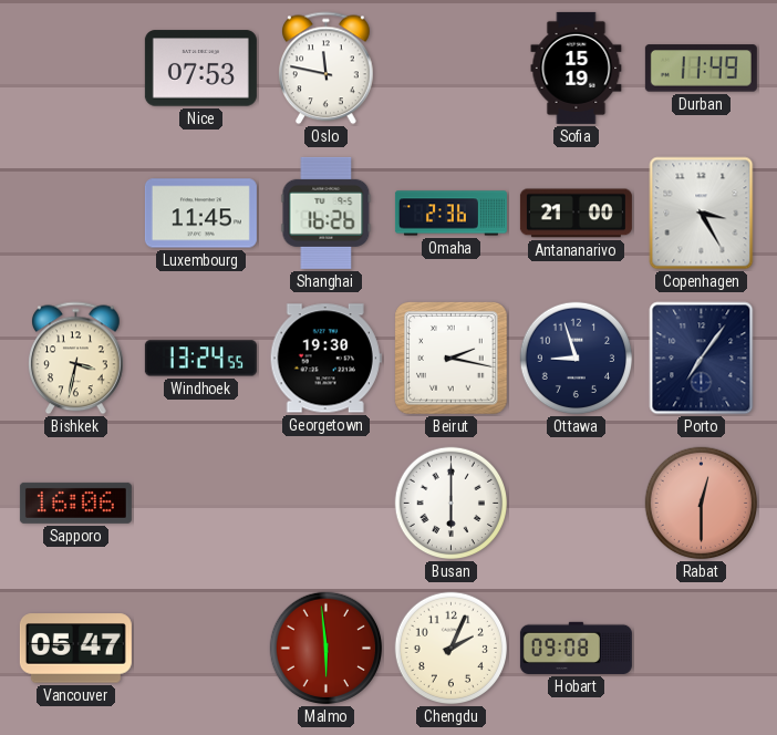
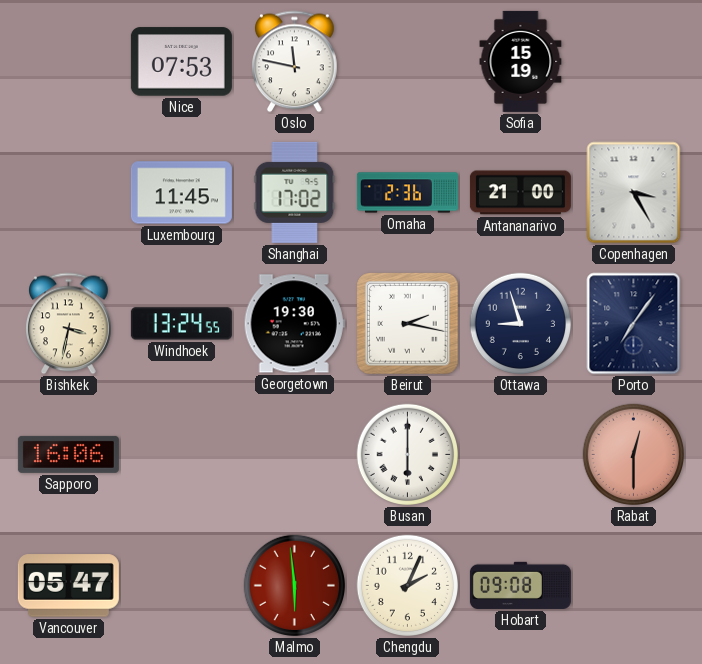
Durban: 11:49 -> none
Shanghai: 16:26 -> 17:02
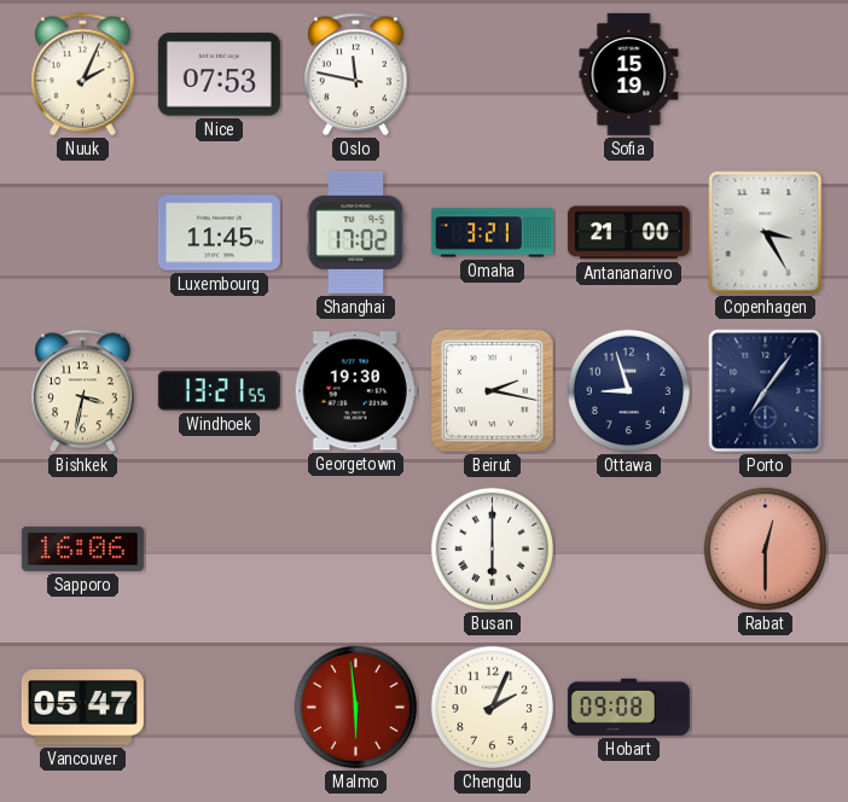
Nuuk: none -> 2:04
Omaha: 2:36 -> 3:21
Windhoek: 13:24 -> 13:21
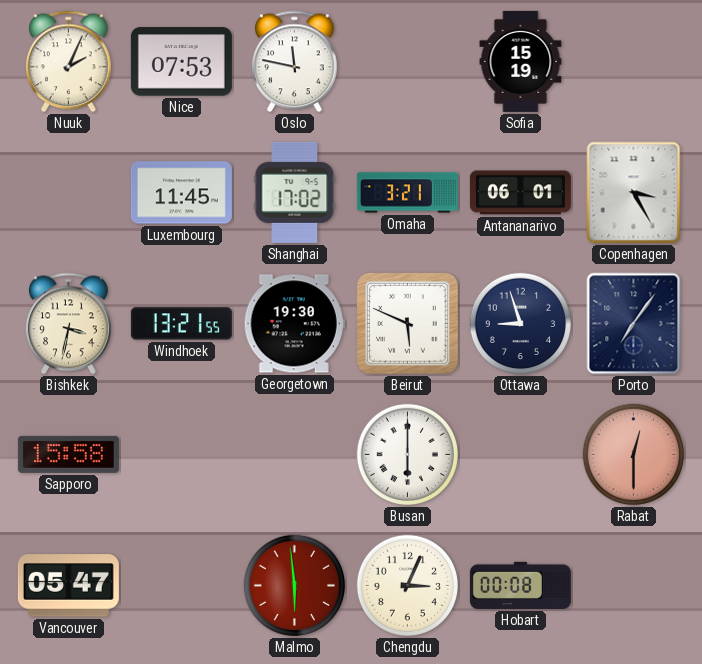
Antananarivo: 21:00 -> 06:01
Beirut: 2:17 -> 5:49
Sapporo: 16:06 -> 15:58
Chengdu: 2:04 -> 3:04
Hobart: 09:08 -> 00:08
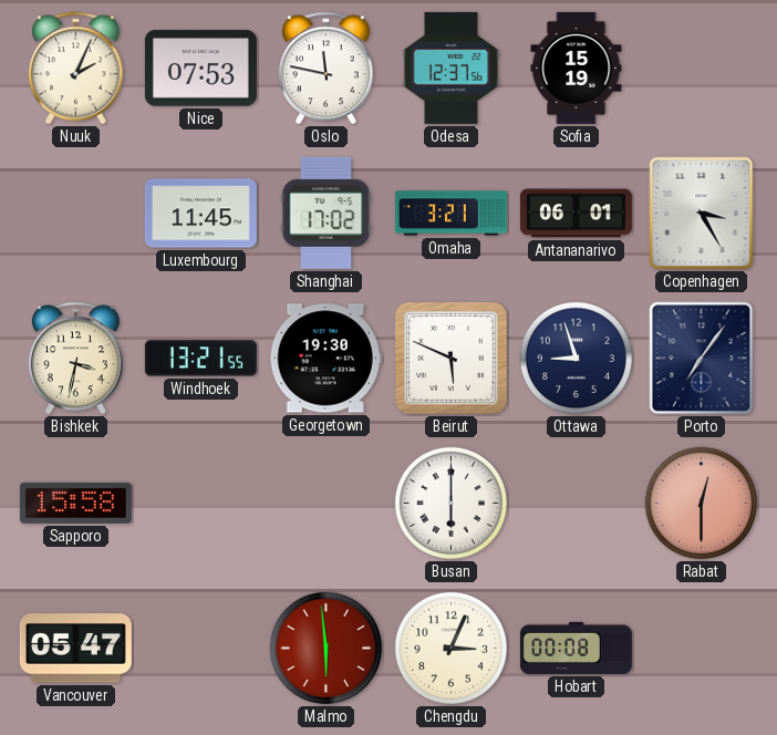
Odesa: none -> 12:37
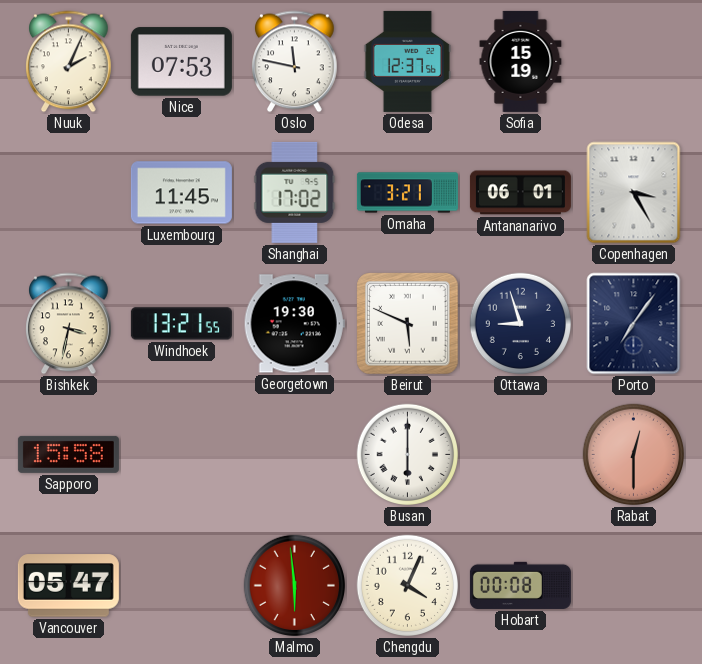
Chengdu: 3:04 -> 4:04
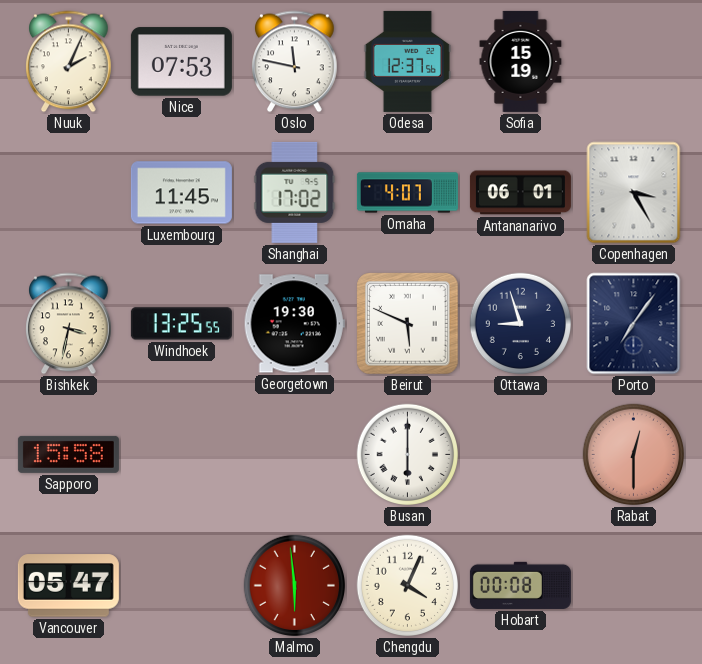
Omaha: 3:21 -> 4:07
Windhoek: 13:21 -> 13:25
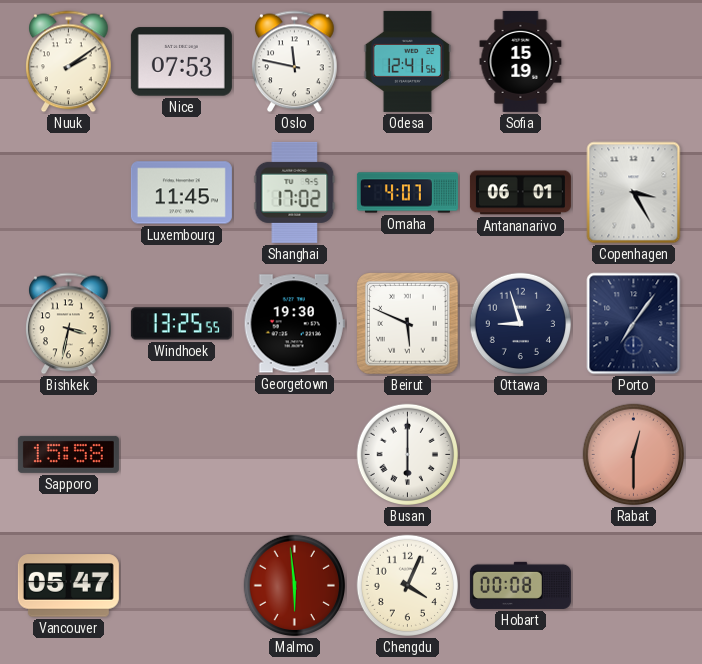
Nuuk: 2:04 -> 2:09
Odesa: 12:37 -> 12:41
